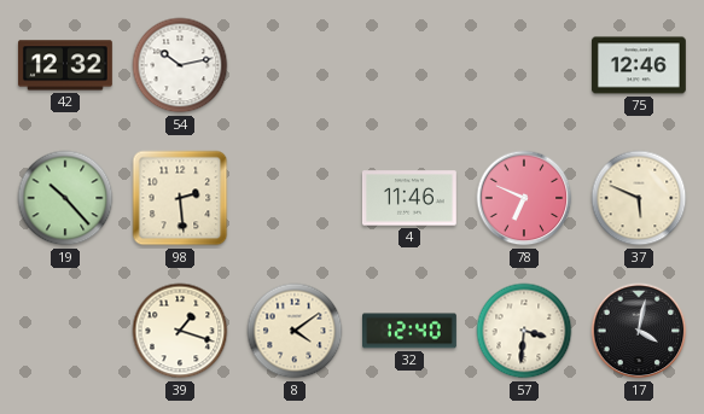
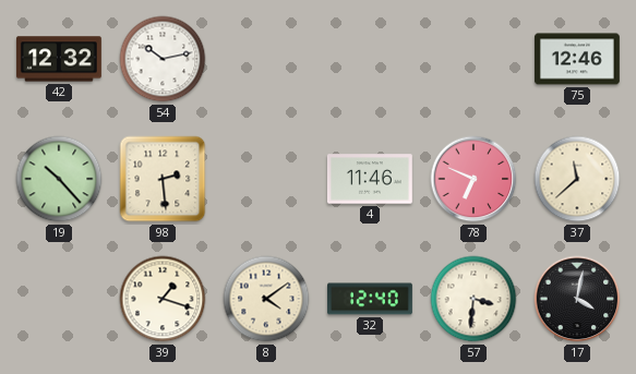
37: 5:49 -> 11:38
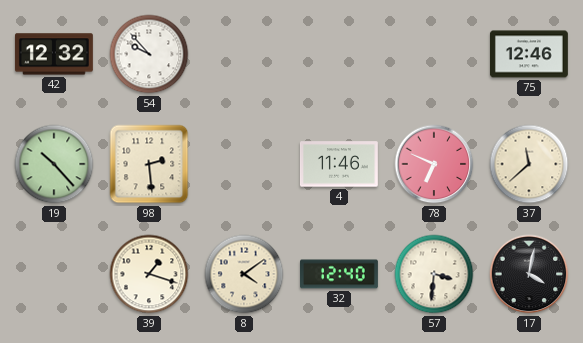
54: 10:13 -> 9:53
